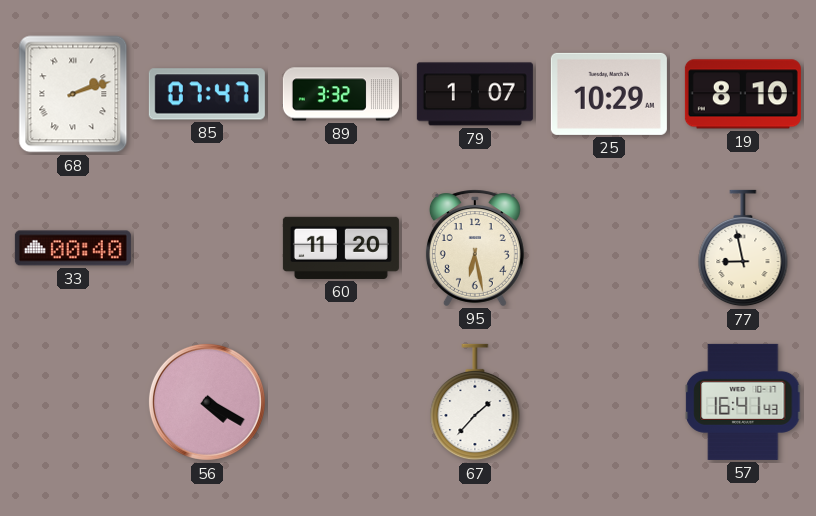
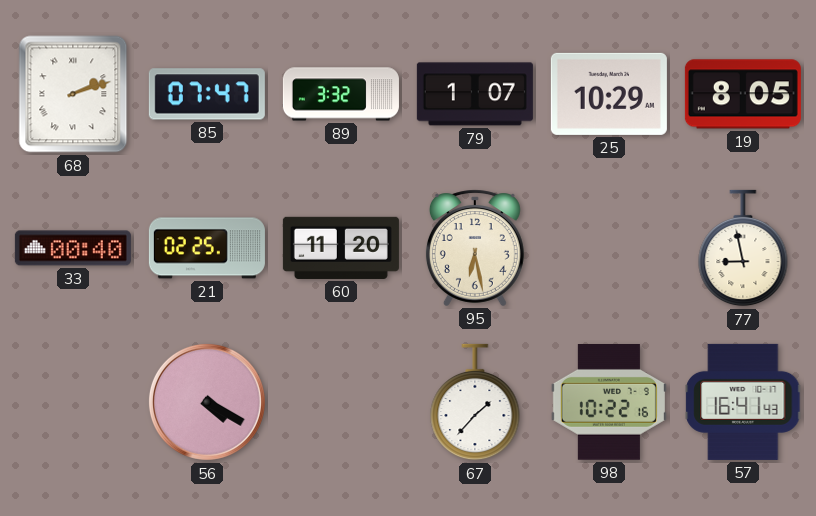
19: 8:10 -> 8:05
21: none -> 02:25
98: none -> 10:22
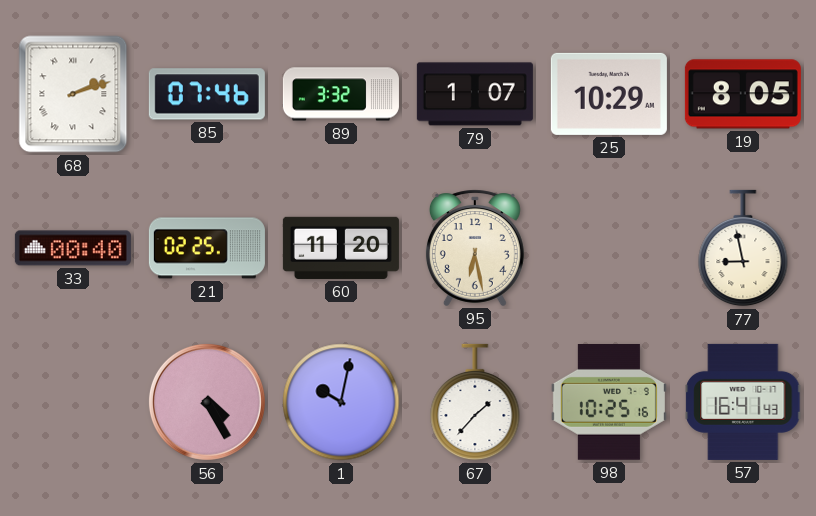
85: 07:47 -> 07:46
56: 4:20 -> 4:25
1: none -> 10:02
98: 10:22 -> 10:25
